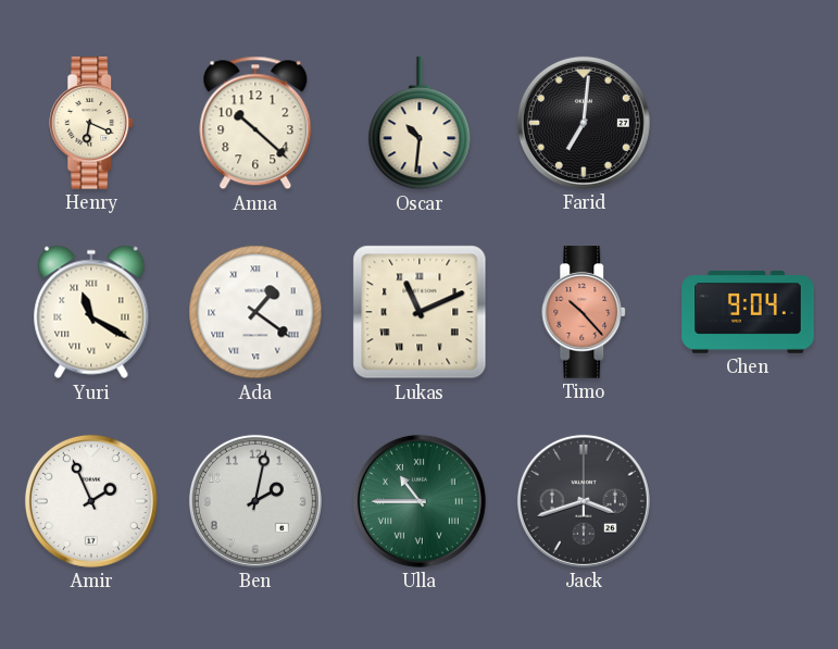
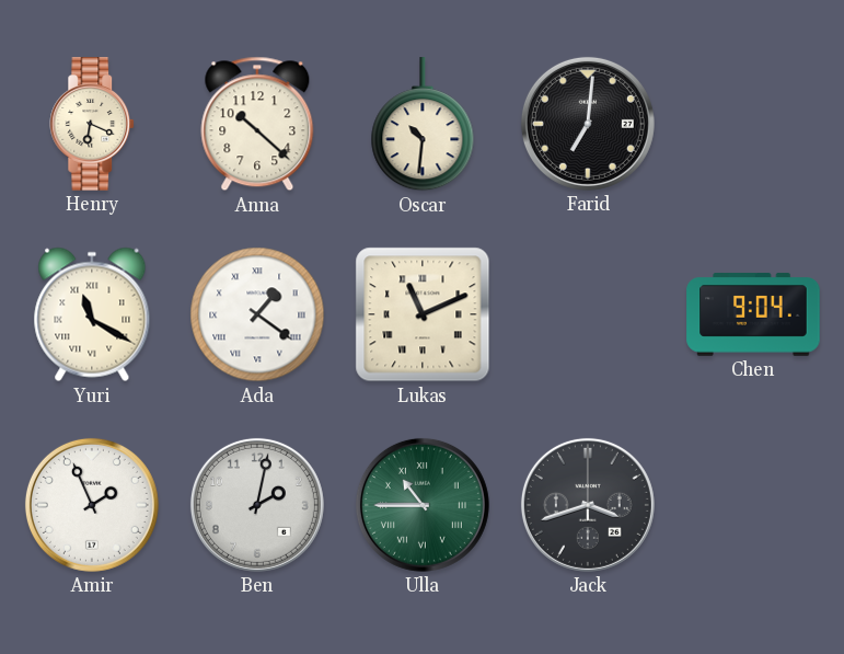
Timo: 10:23 -> none
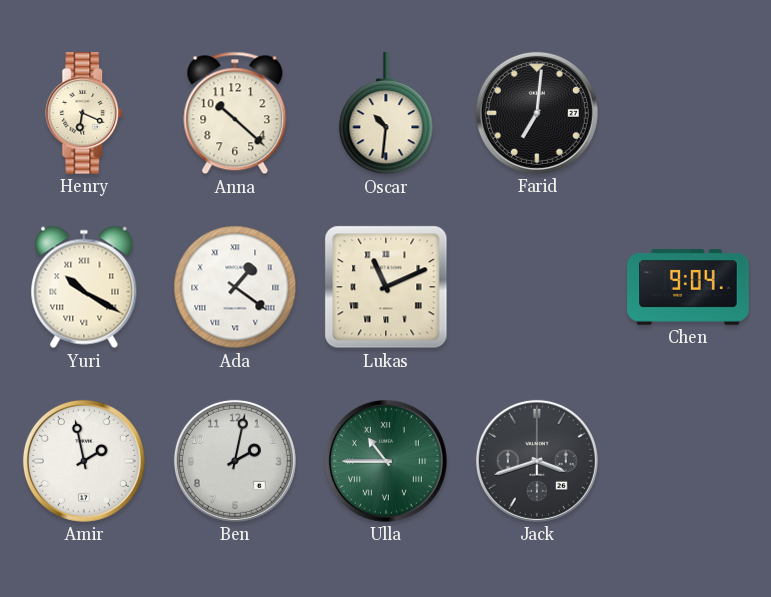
Yuri: 11:20 -> 10:20
Amir: 1:56 -> 1:58
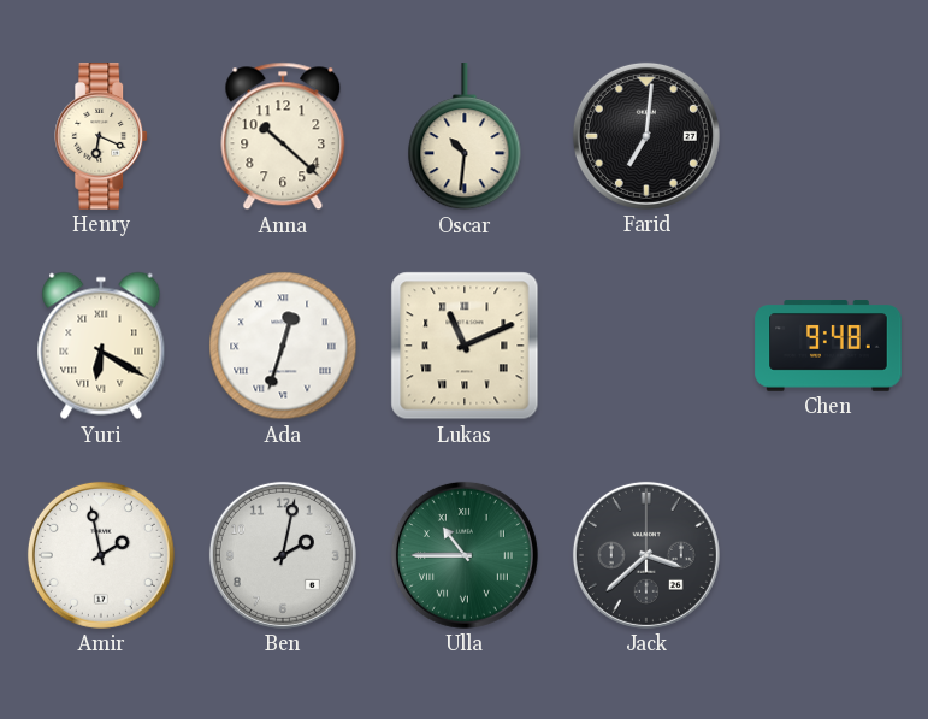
Yuri: 10:20 -> 6:20
Ada: 1:21 -> 12:33
Chen: 9:04 -> 9:48
Jack: 3:42 -> 3:38
